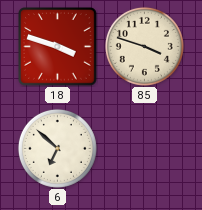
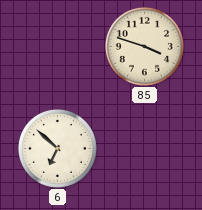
18: 3:48 -> none
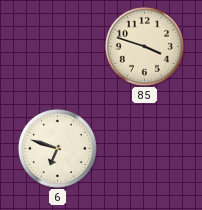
6: 6:52 -> 6:48
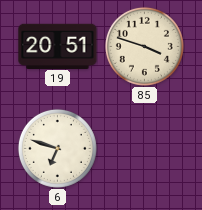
19: none -> 20:51
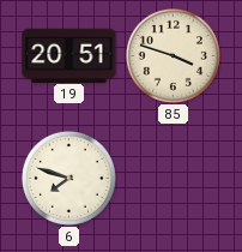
6: 6:48 -> 7:48
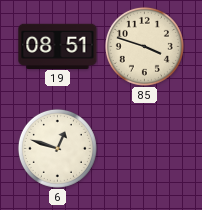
19: 20:51 -> 08:51
6: 7:48 -> 12:48
